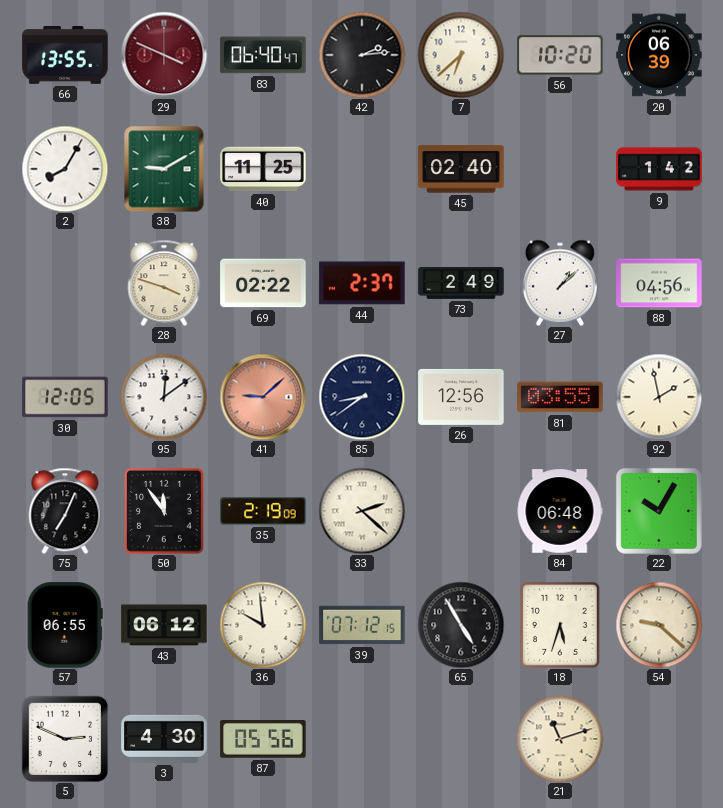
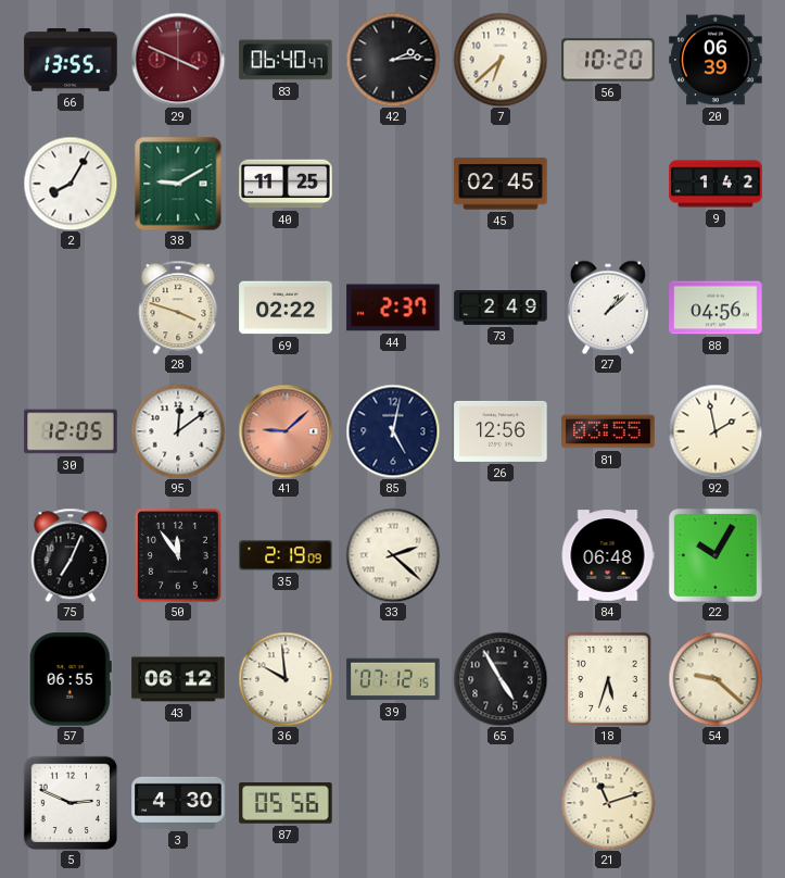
45: 02:40 -> 02:45
85: 8:39 -> 5:02
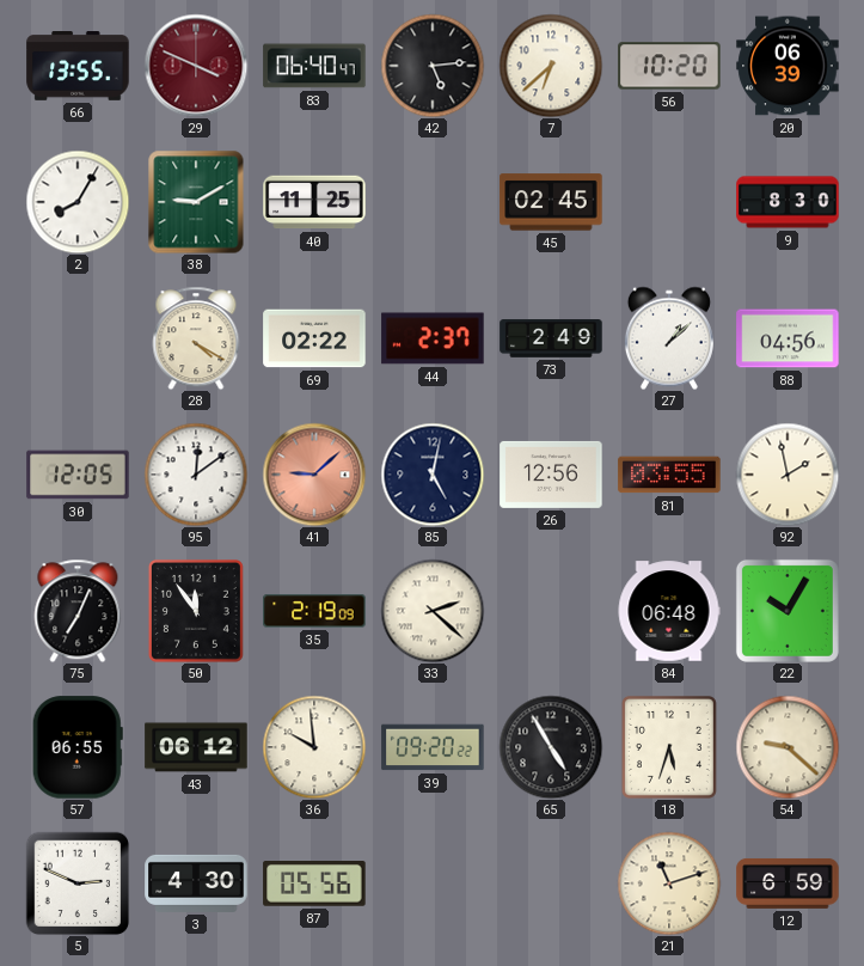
42: 2:14 -> 5:14
9: 1:42 -> 8:30
28: 3:48 -> 4:20
39: 07:12 -> 09:20
12: none -> 6:59
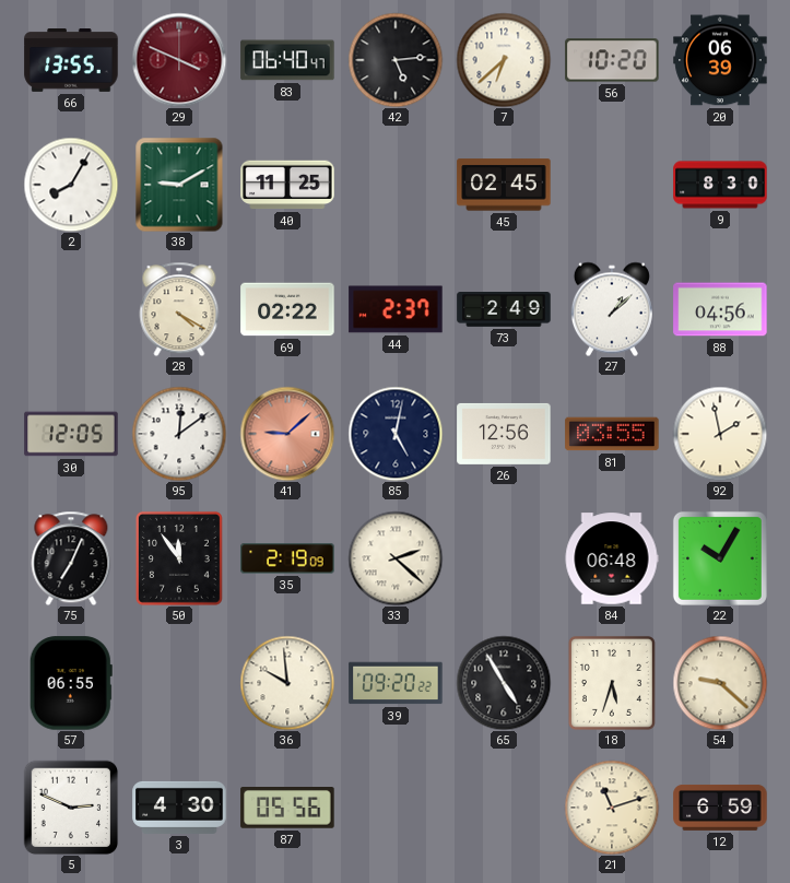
43: 06:12 -> none
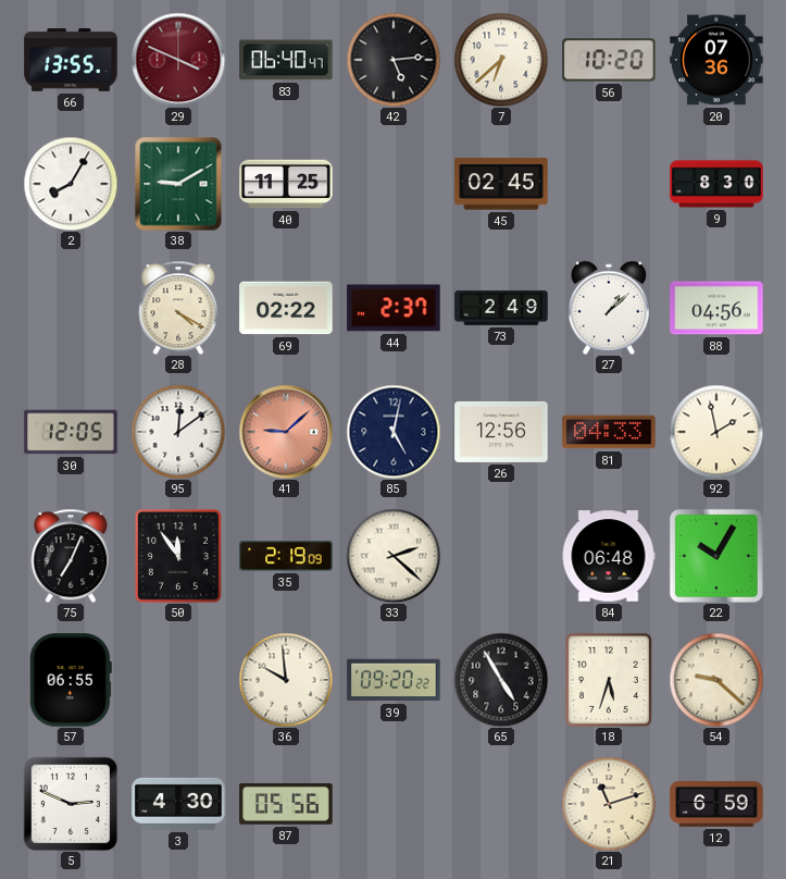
20: 06:39 -> 07:36
81: 03:55 -> 04:33
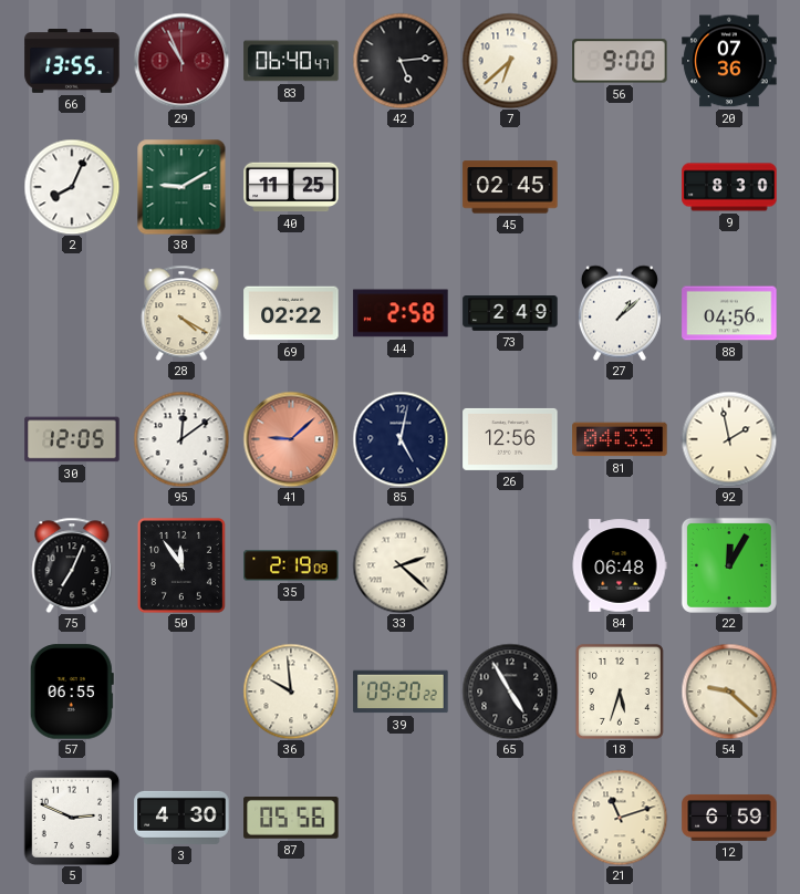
29: 3:49 -> 10:56
56: 10:20 -> 9:00
2: 8:05 -> 8:04
44: 2:37 -> 2:58
22: 10:05 -> 12:05
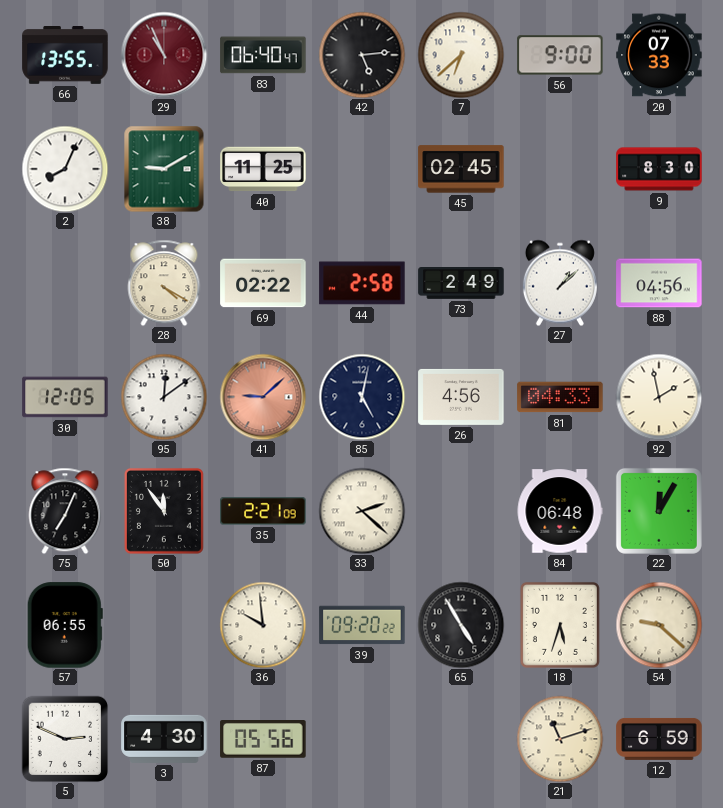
20: 07:36 -> 07:33
26: 12:56 -> 4:56
35: 2:19 -> 2:21
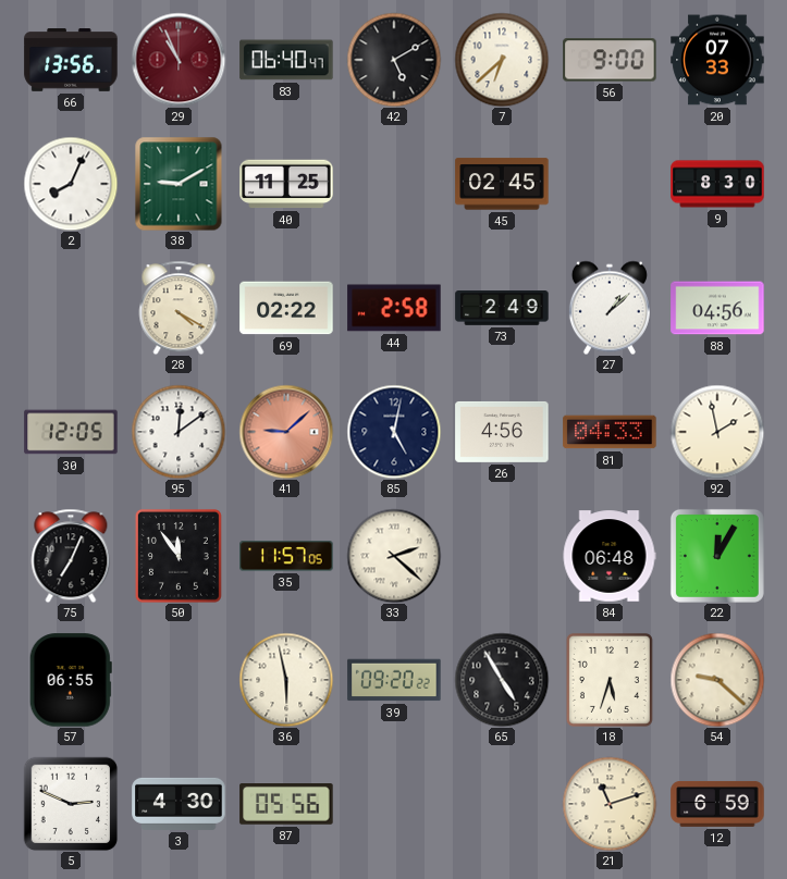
66: 13:55 -> 13:56
42: 5:14 -> 5:10
35: 2:21 -> 11:57
36: 9:59 -> 5:58
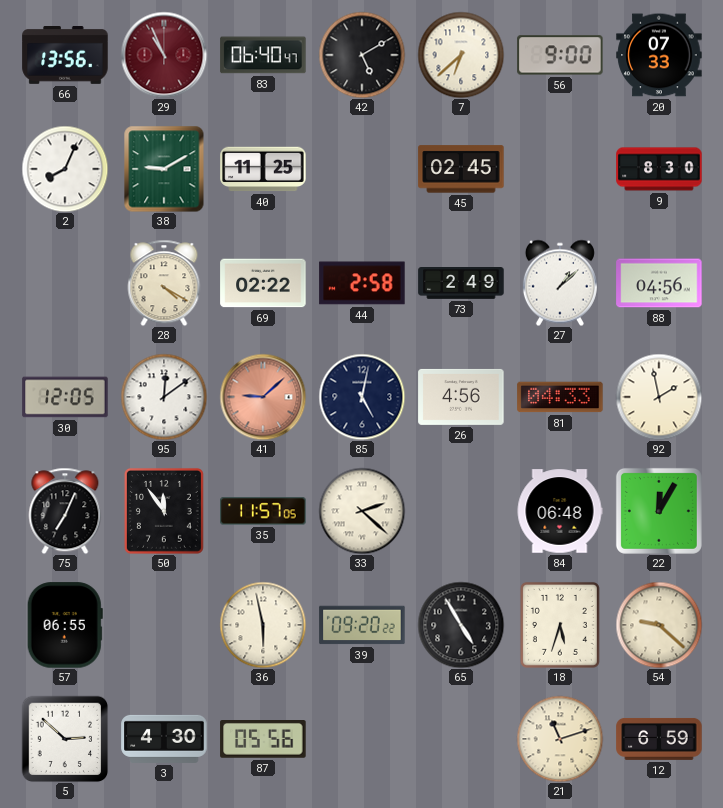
5: 2:49 -> 2:52
